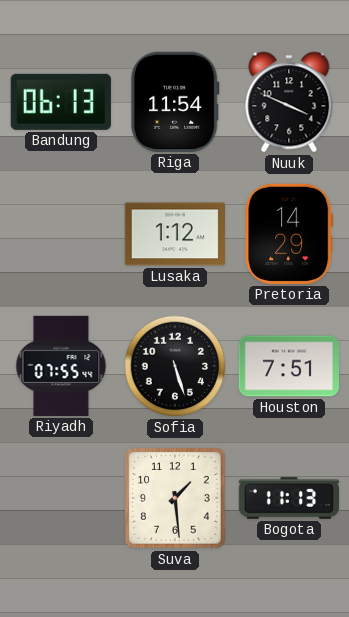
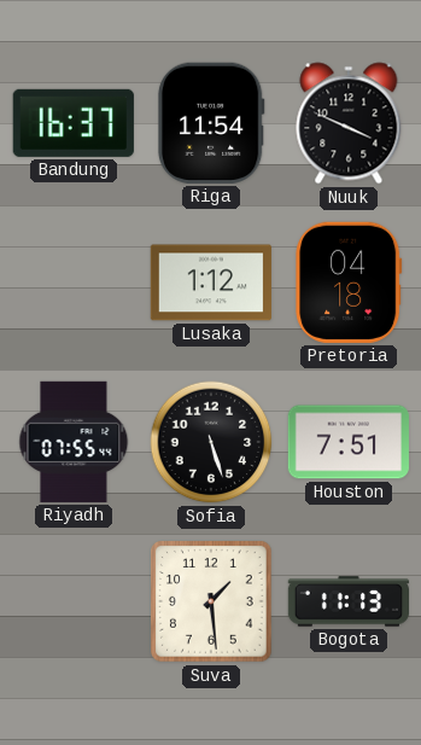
Bandung: 06:13 -> 16:37
Pretoria: 14:29 -> 04:18
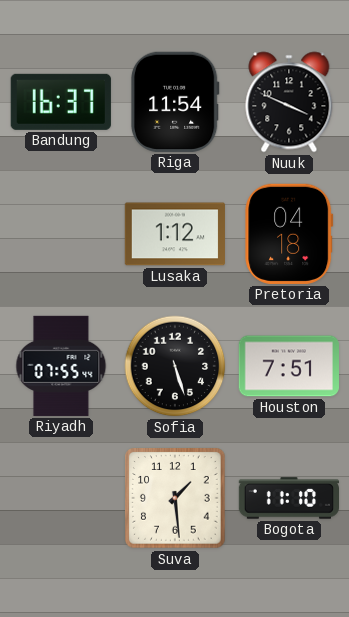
Bogota: 11:13 -> 11:10
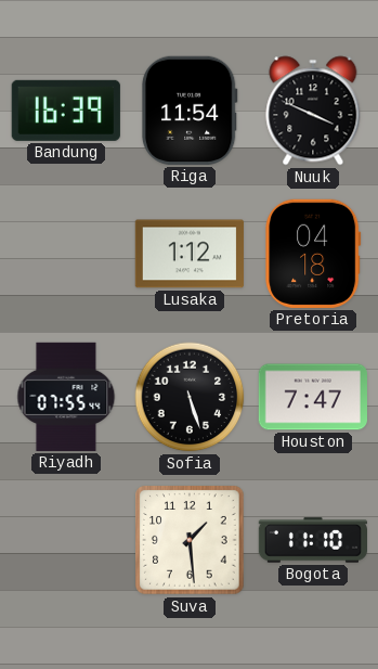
Bandung: 16:37 -> 16:39
Houston: 7:51 -> 7:47
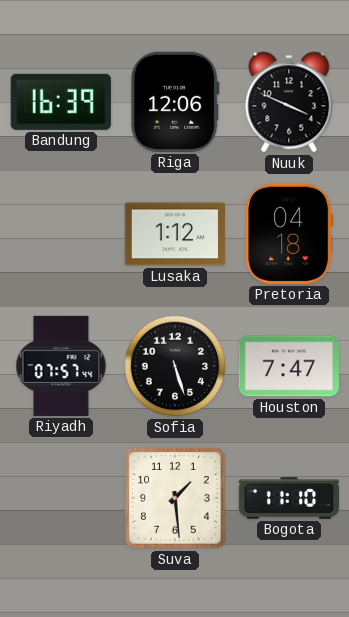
Riga: 11:54 -> 12:06
Riyadh: 07:55 -> 07:57
